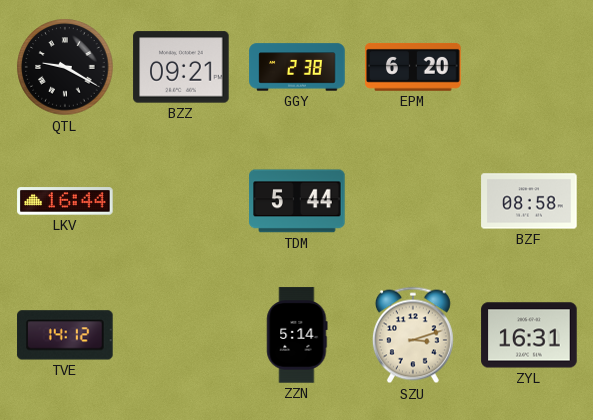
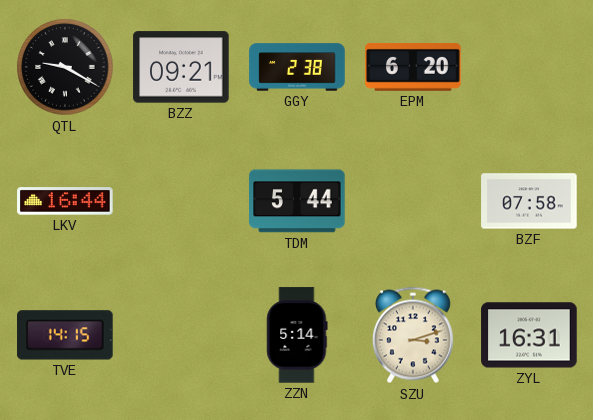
BZF: 08:58 -> 07:58
TVE: 14:12 -> 14:15
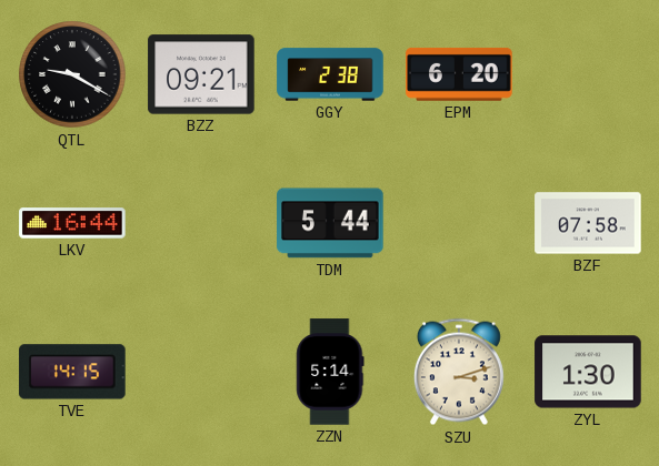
ZYL: 16:31 -> 1:30
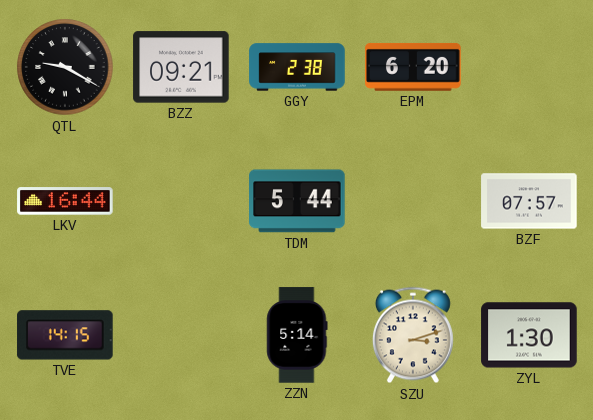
BZF: 07:58 -> 07:57
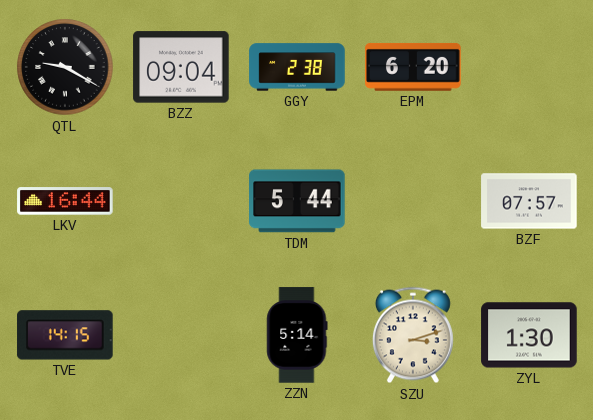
BZZ: 09:21 -> 09:04
